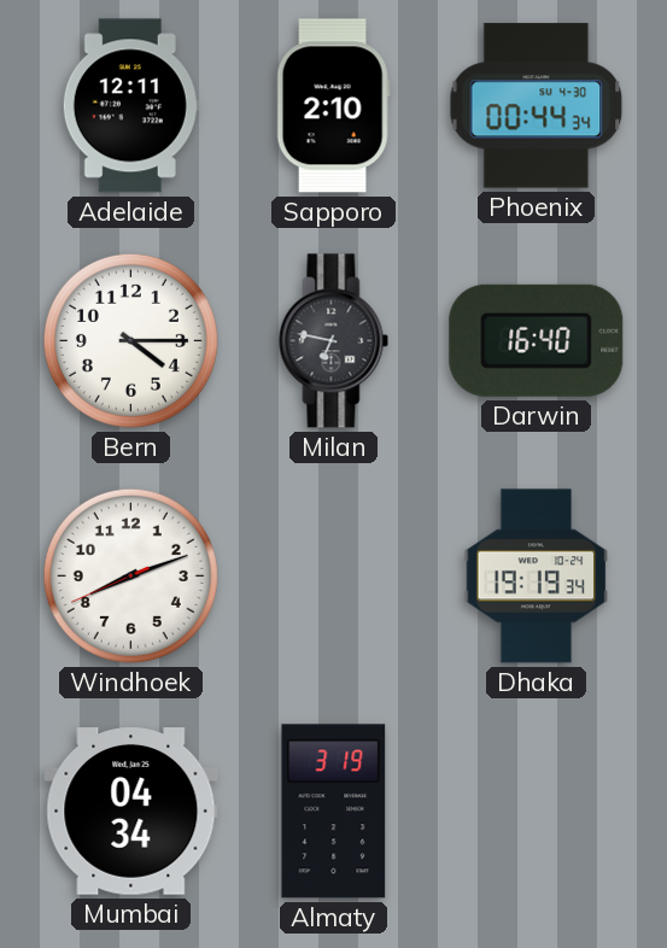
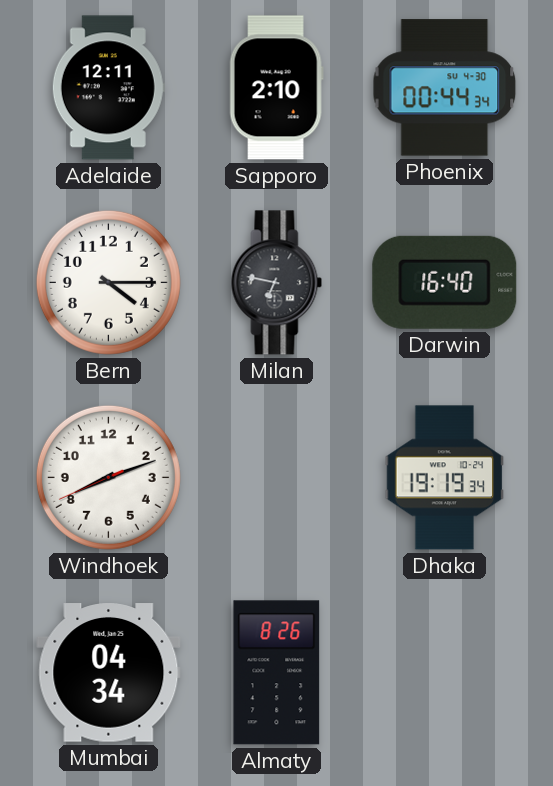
Almaty: 3:19 -> 8:26
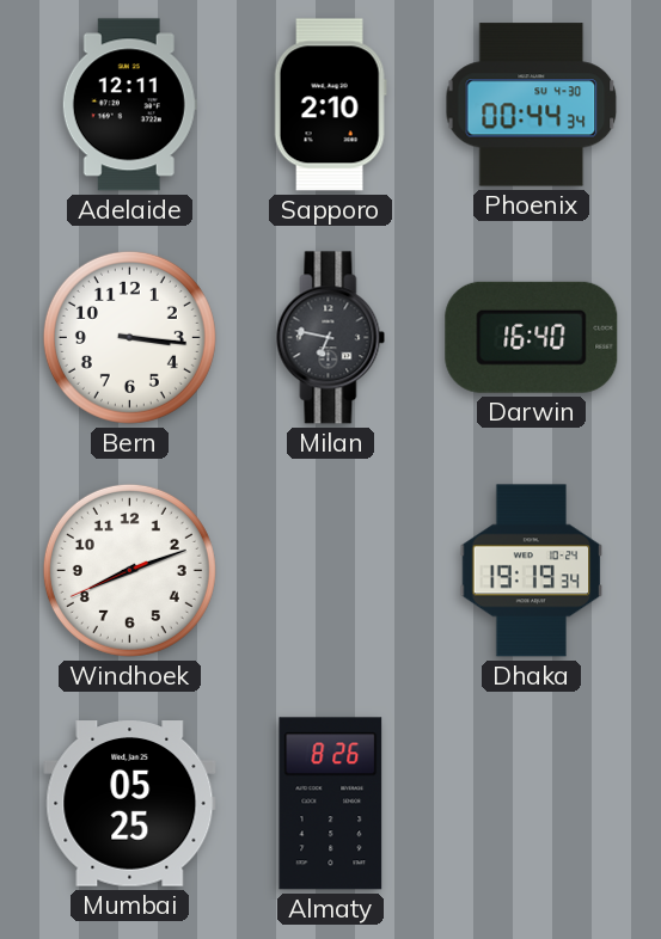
Bern: 4:15 -> 3:16
Mumbai: 04:34 -> 05:25
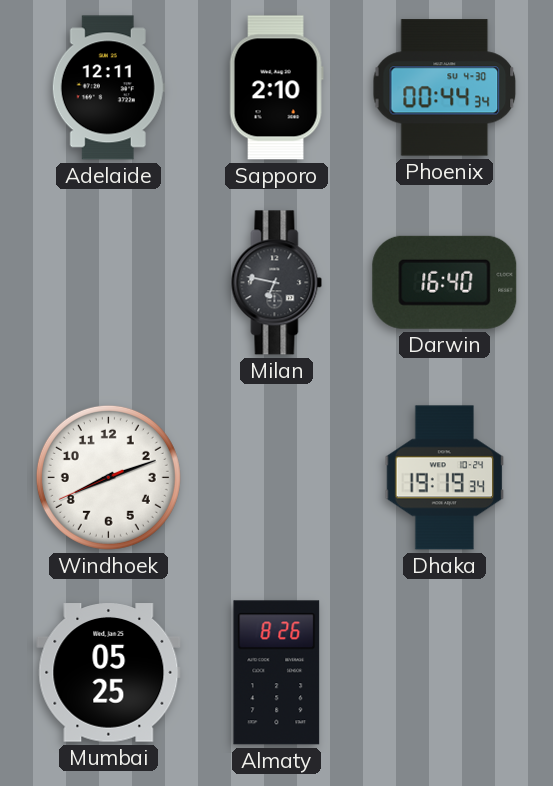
Bern: 3:16 -> none
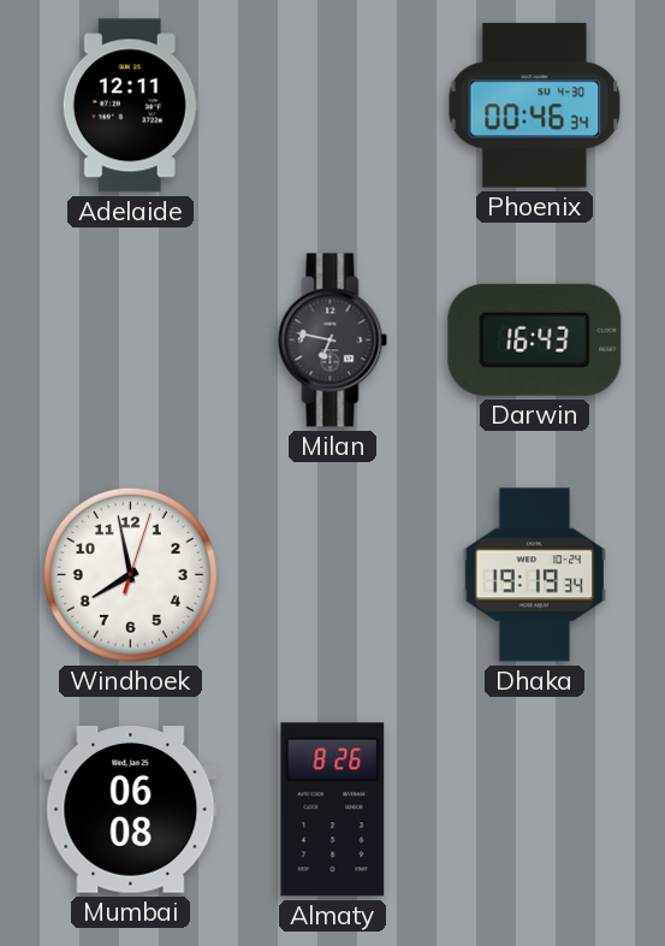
Sapporo: 2:10 -> none
Phoenix: 00:44 -> 00:46
Darwin: 16:40 -> 16:43
Windhoek: 8:11 -> 7:58
Mumbai: 05:25 -> 06:08
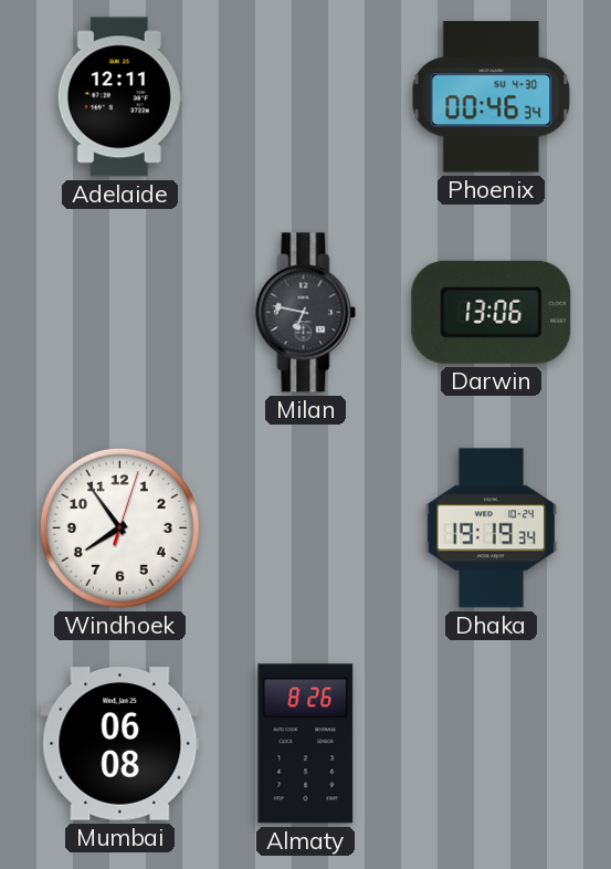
Darwin: 16:43 -> 13:06
Windhoek: 7:58 -> 7:54
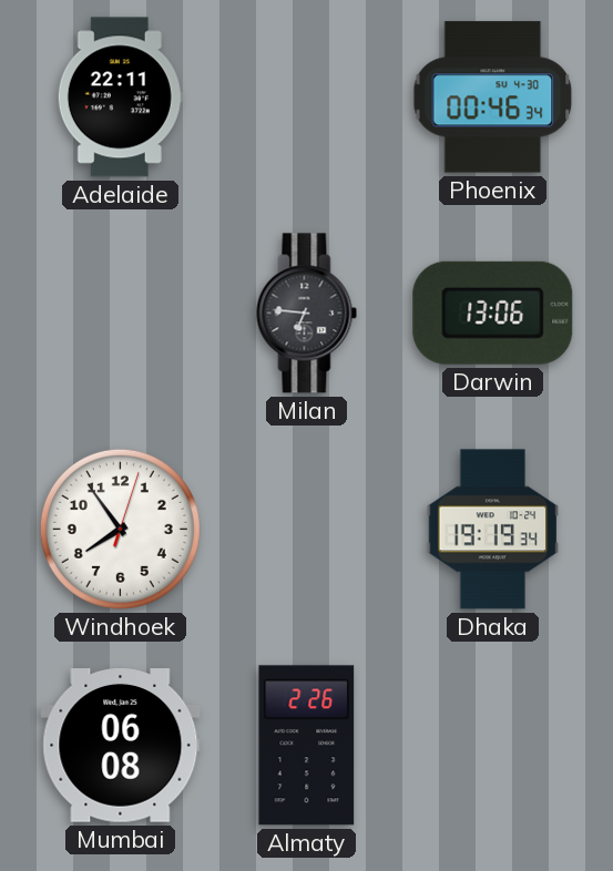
Adelaide: 12:11 -> 22:11
Milan: 6:47 -> 6:46
Almaty: 8:26 -> 2:26
